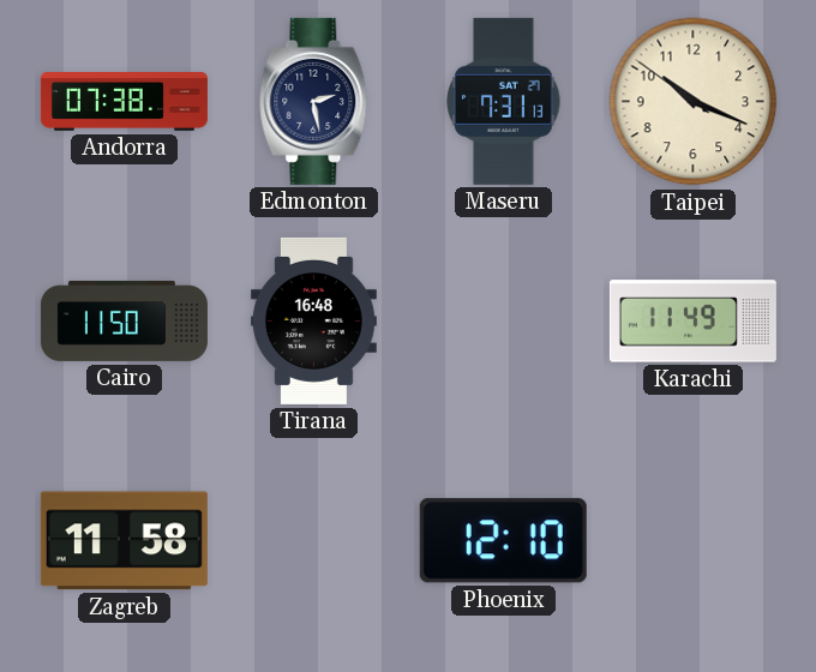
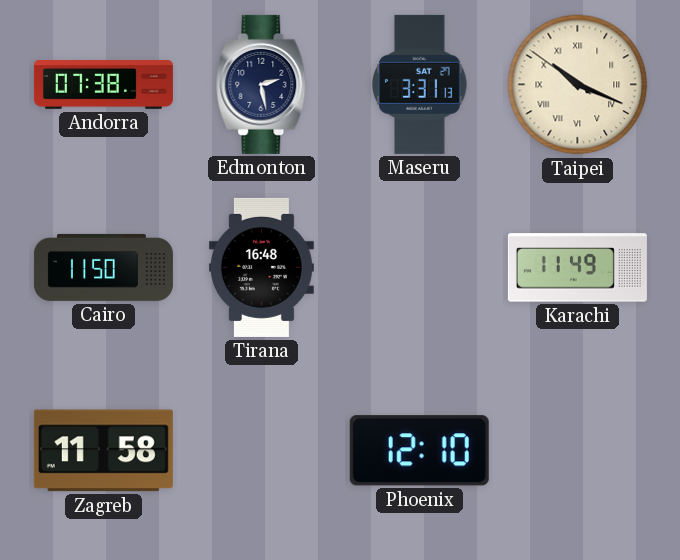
Maseru: 7:31 -> 3:31
Taipei numerals: Arabic -> Roman
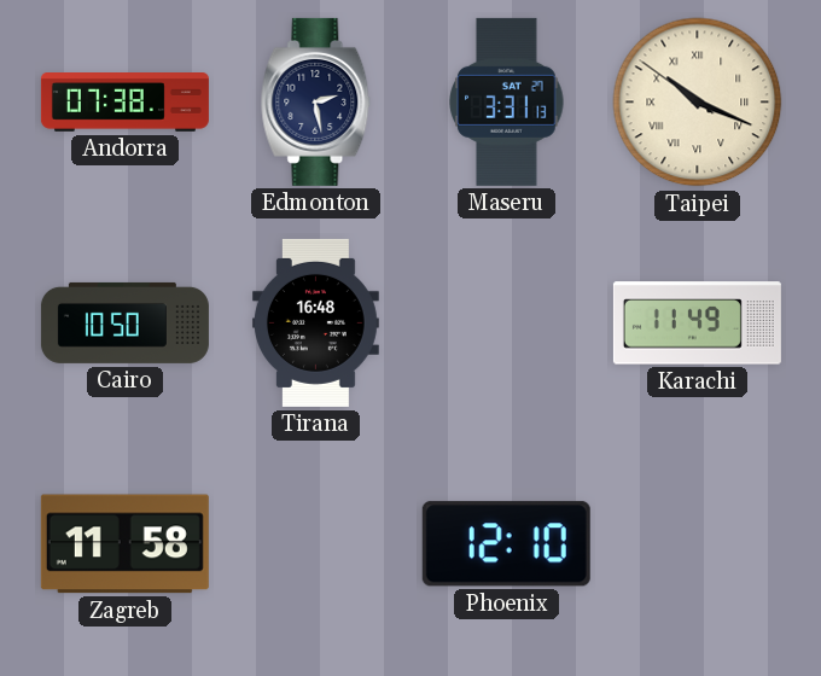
Cairo: 11:50 -> 10:50
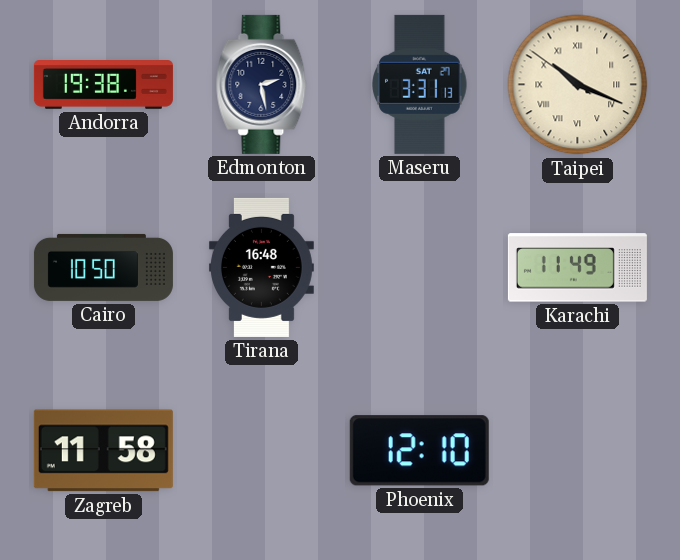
Andorra: 07:38 -> 19:38
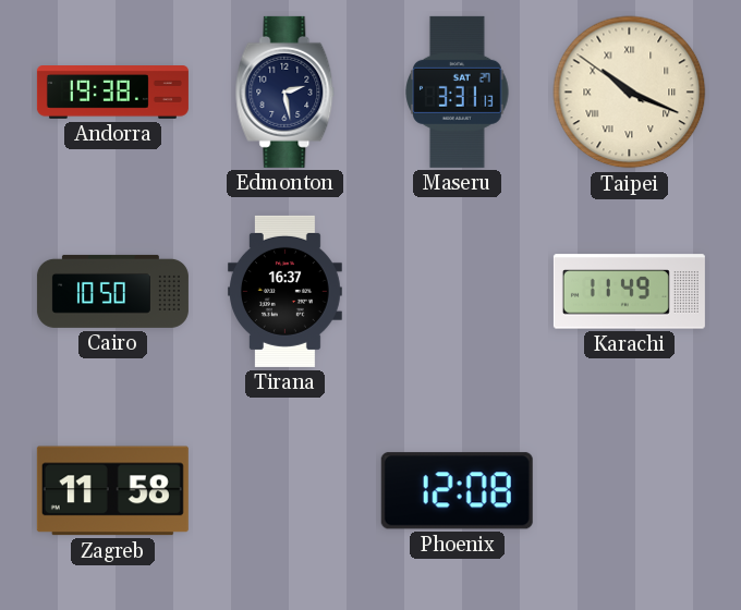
Tirana: 16:48 -> 16:37
Phoenix: 12:10 -> 12:08
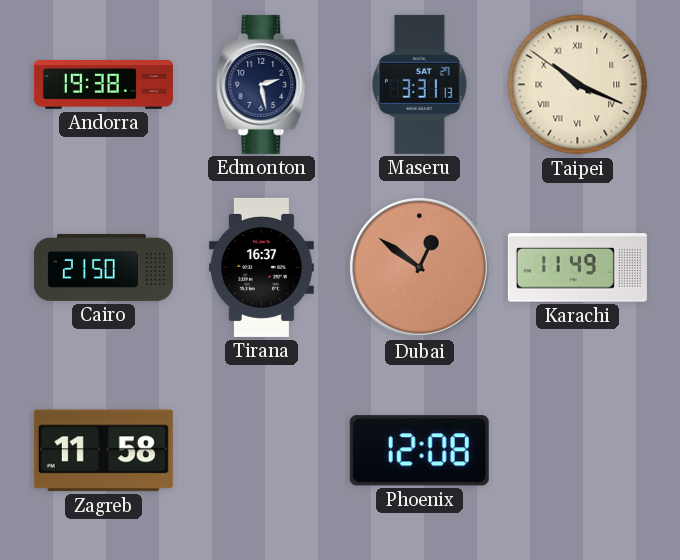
Cairo: 10:50 -> 21:50
Dubai: none -> 12:51
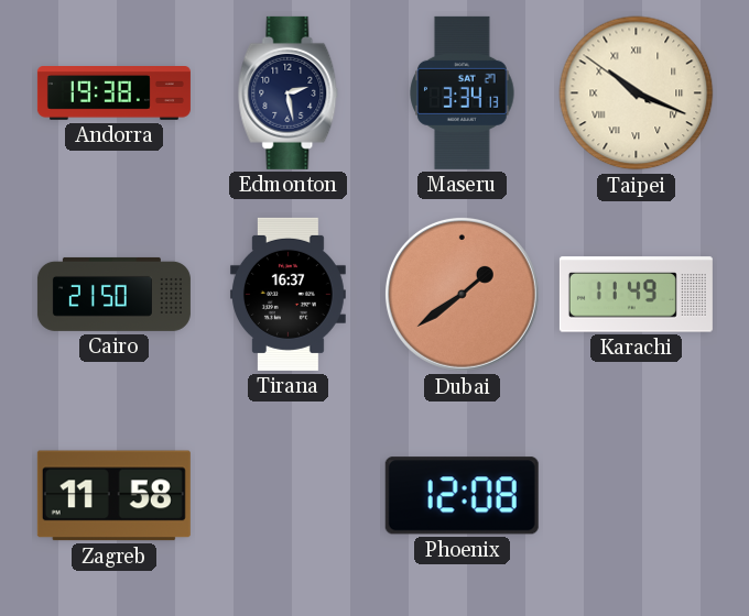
Maseru: 3:31 -> 3:34
Dubai: 12:51 -> 1:39
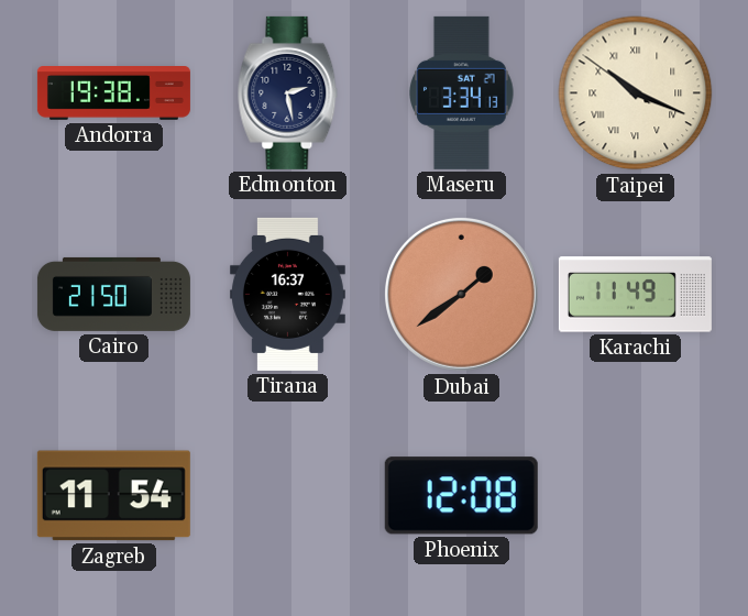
Zagreb: 11:58 -> 11:54
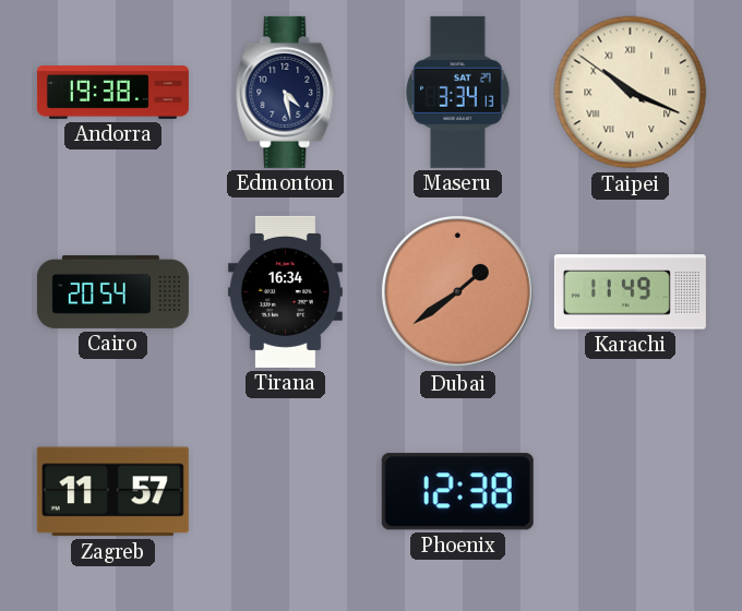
Edmonton: 2:28 -> 4:28
Cairo: 21:50 -> 20:54
Tirana: 16:37 -> 16:34
Zagreb: 11:54 -> 11:57
Phoenix: 12:08 -> 12:38
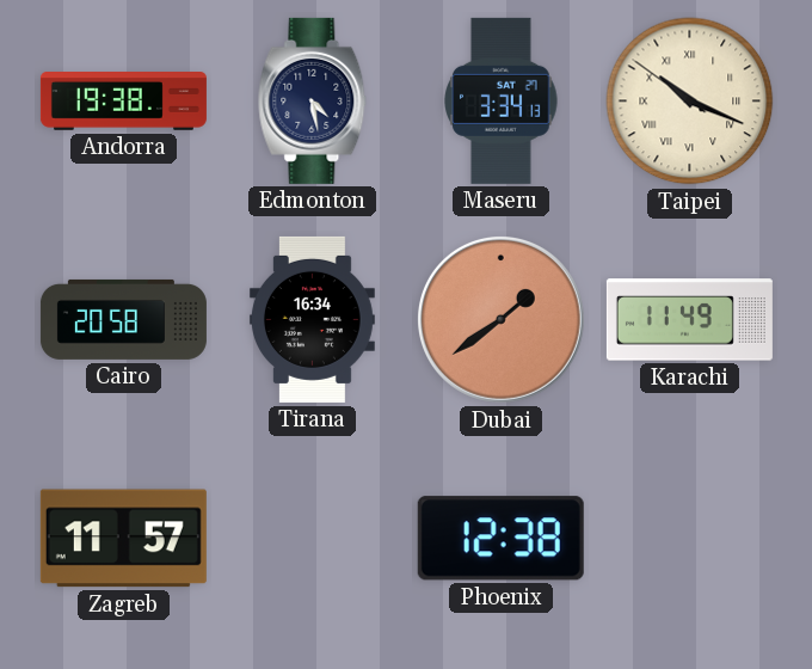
Cairo: 20:54 -> 20:58
